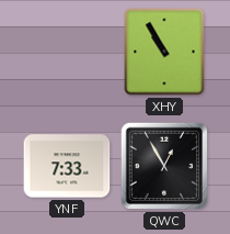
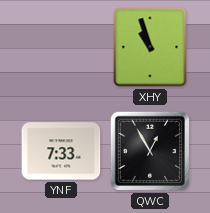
XHY: 10:55 -> 10:57
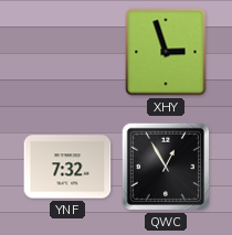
XHY: 10:57 -> 2:57
YNF: 7:33 -> 7:32
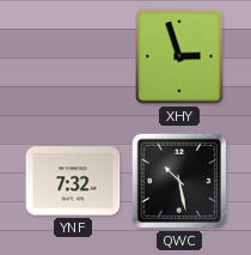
QWC: 12:55 -> 10:28
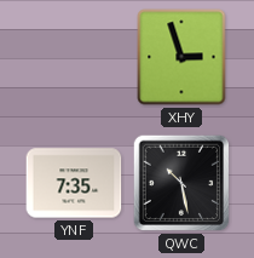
YNF: 7:32 -> 7:35
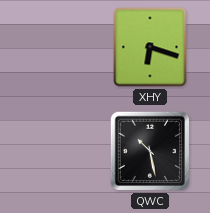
XHY: 2:57 -> 6:18
YNF: 7:35 -> none
